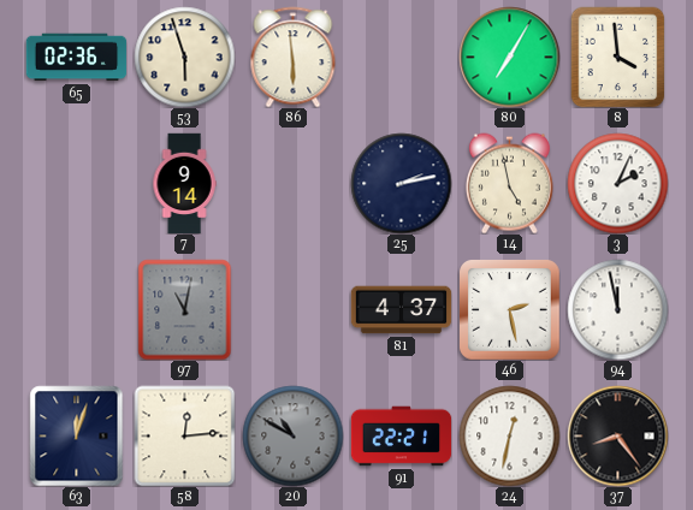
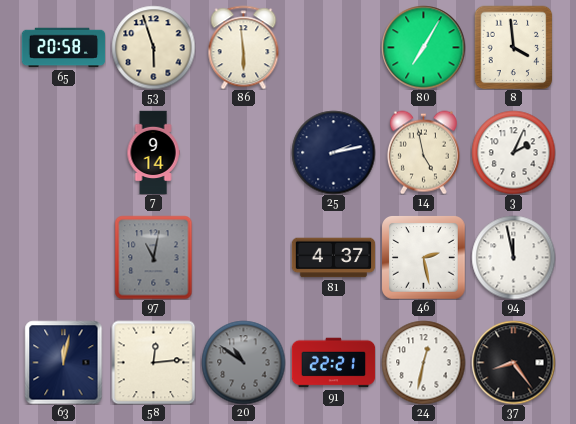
65: 02:36 -> 20:58
63: 12:03 -> 12:02
20: 10:50 -> 10:51
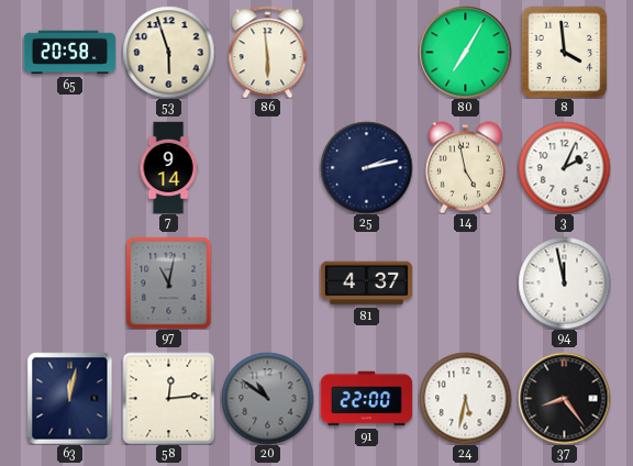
46: 2:28 -> none
91: 22:21 -> 22:00
24: 12:32 -> 5:32
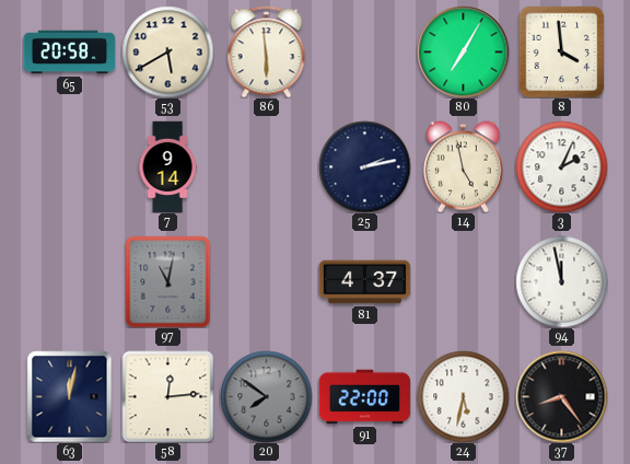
53: 5:57 -> 5:40
20: 10:51 -> 7:51
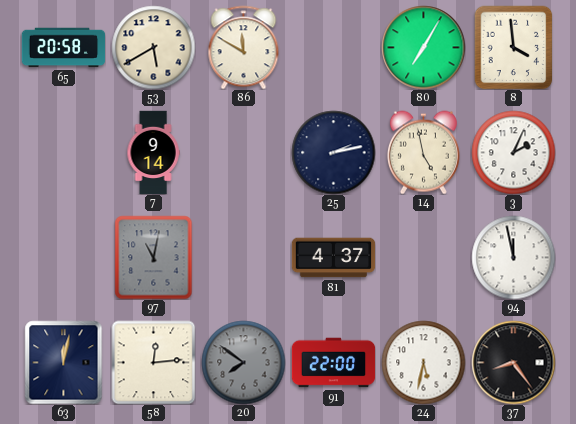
86: 5:59 -> 11:50
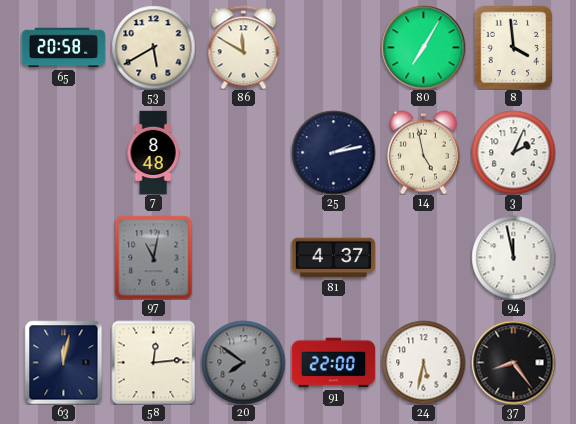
7: 9:14 -> 8:48
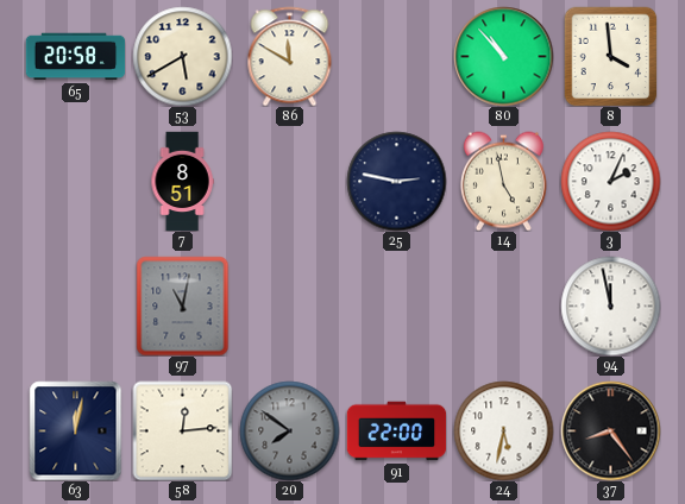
80: 7:05 -> 10:53
7: 8:48 -> 8:51
25: 2:13 -> 2:47
81: 4:37 -> none
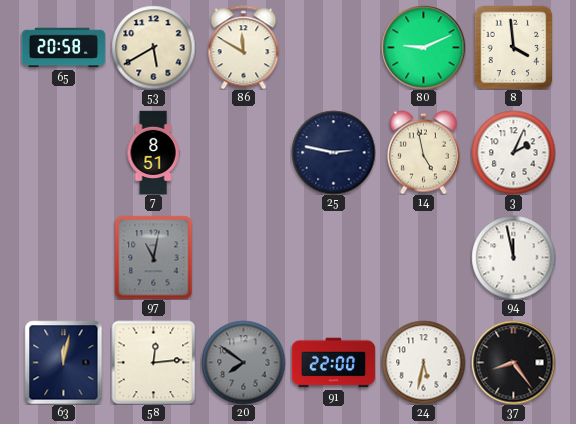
80: 10:53 -> 9:11
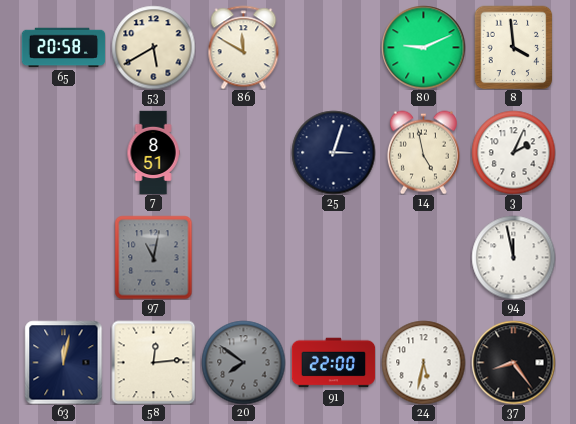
25: 2:47 -> 3:03
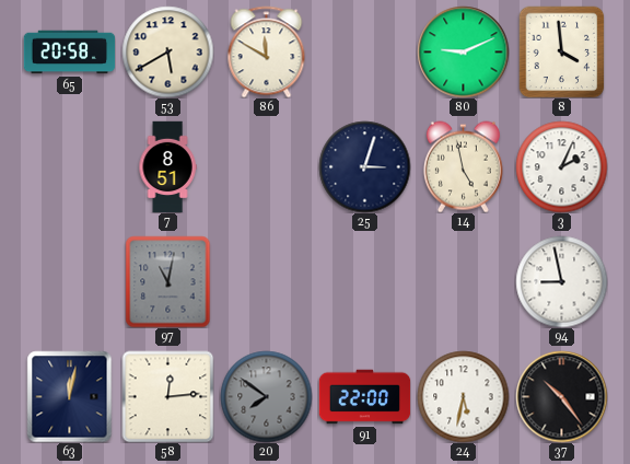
94: 11:58 -> 8:58
37: 8:24 -> 10:24
